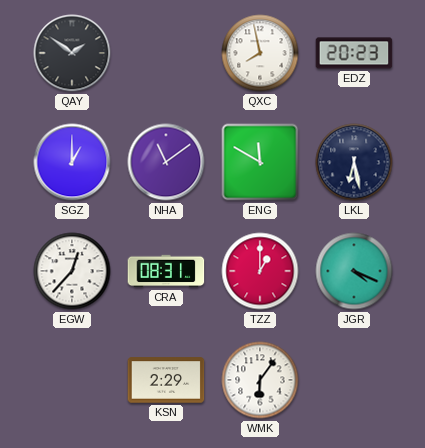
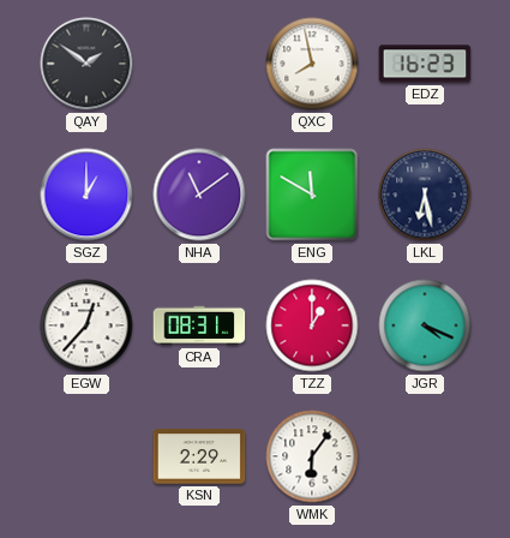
EDZ: 20:23 -> 16:23
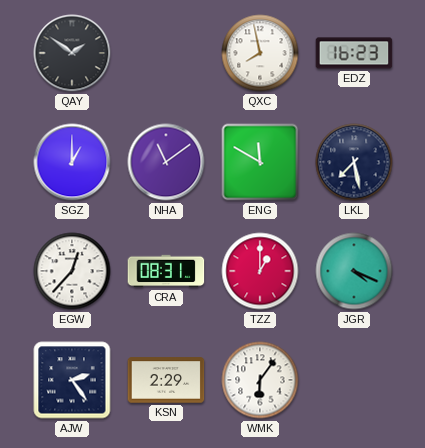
LKL: 6:28 -> 7:28
AJW: none -> 2:24
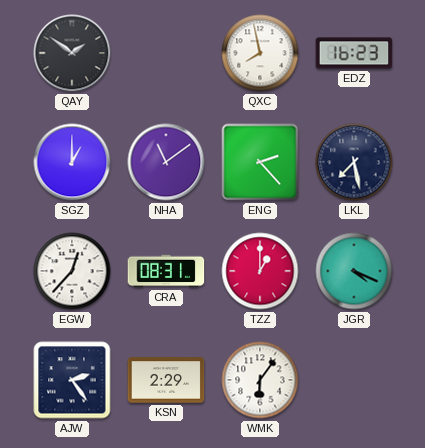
ENG: 11:50 -> 2:23
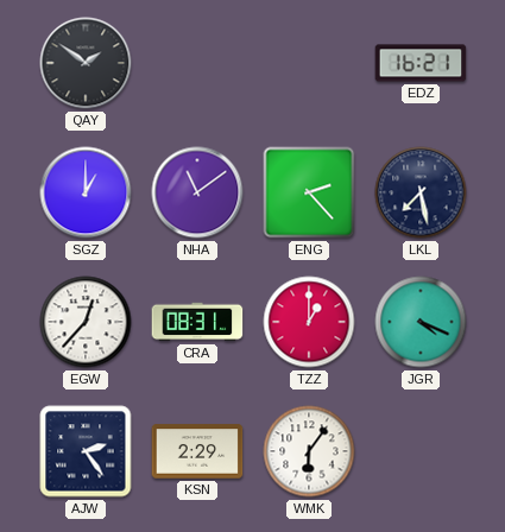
QXC: 7:58 -> none
EDZ: 16:23 -> 16:21
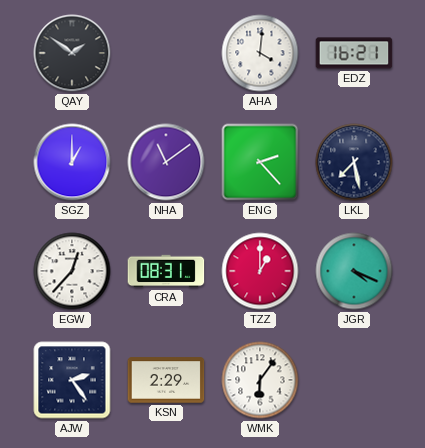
AHA: none -> 4:01
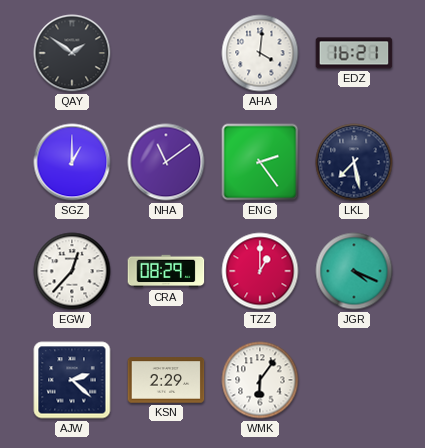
ENG: 2:23 -> 2:24
CRA: 08:31 -> 08:29
AJW: 2:24 -> 2:22
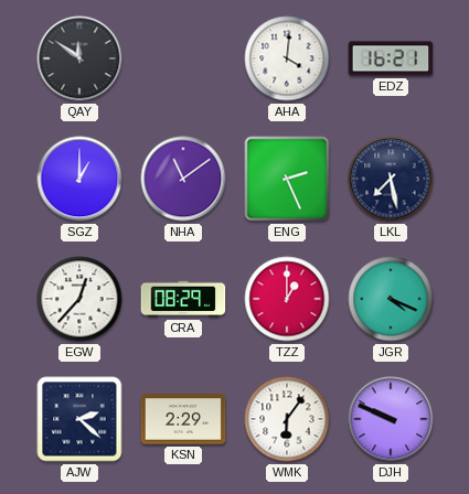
QAY: 1:51 -> 11:51
ENG: 2:24 -> 2:26
DJH: none -> 9:49
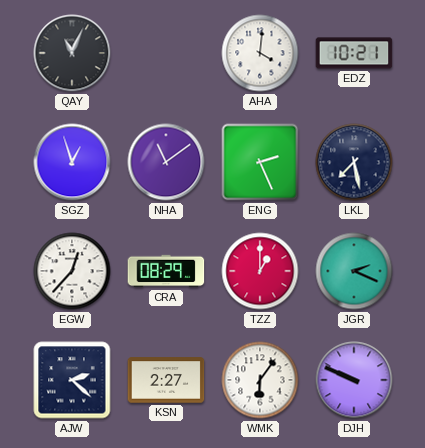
QAY: 11:51 -> 11:04
EDZ: 16:21 -> 10:21
SGZ: 1:00 -> 12:57
JGR: 4:19 -> 2:19
KSN: 2:29 -> 2:27
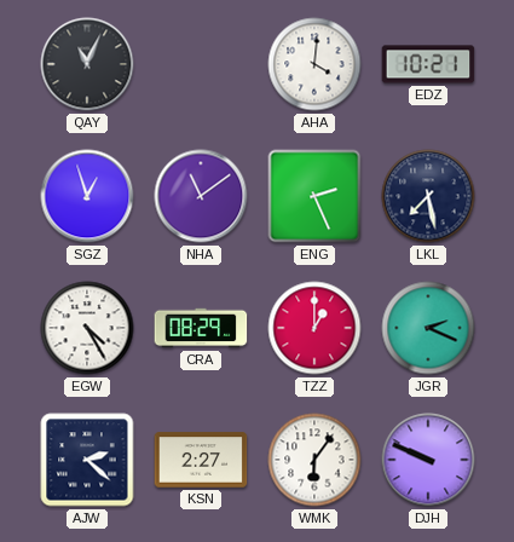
EGW: 12:37 -> 4:25
